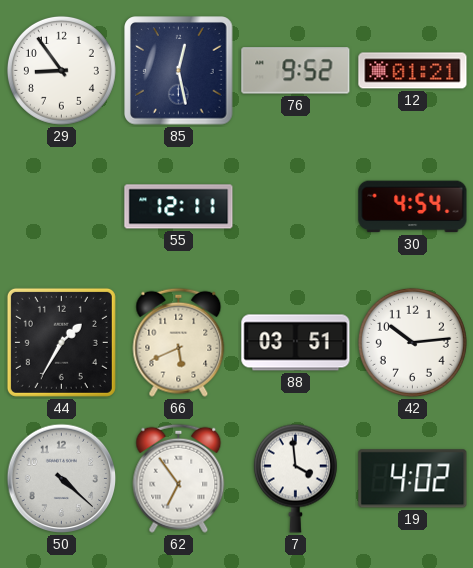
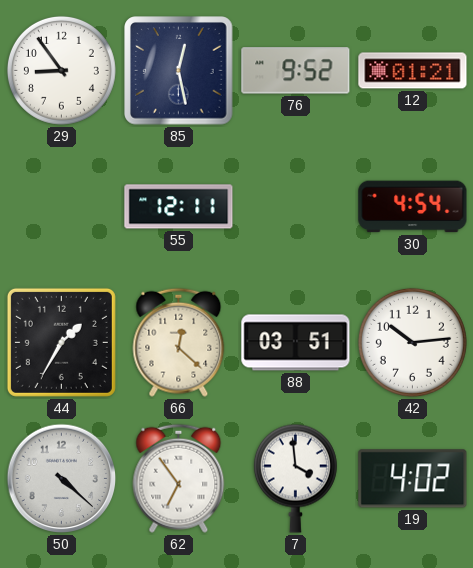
66: 5:41 -> 12:22
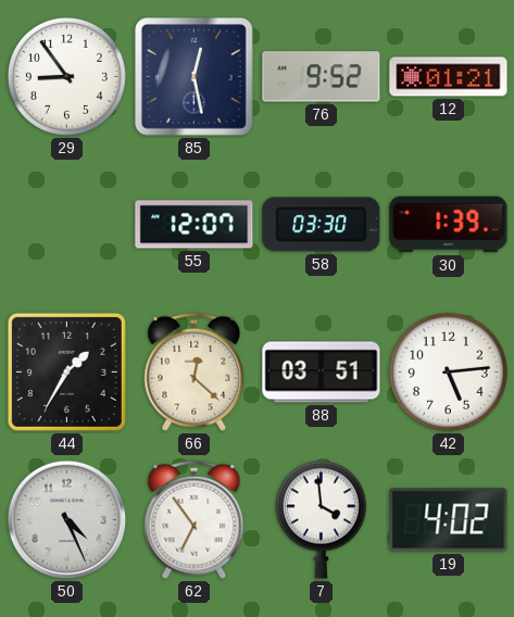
55: 12:11 -> 12:07
58: none -> 03:30
30: 4:54 -> 1:39
42: 10:14 -> 5:14
50: 4:22 -> 4:26
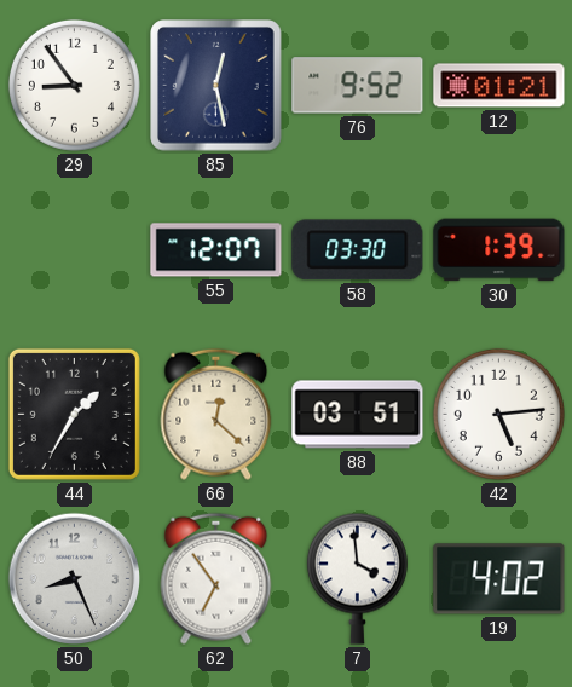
50: 4:26 -> 8:26
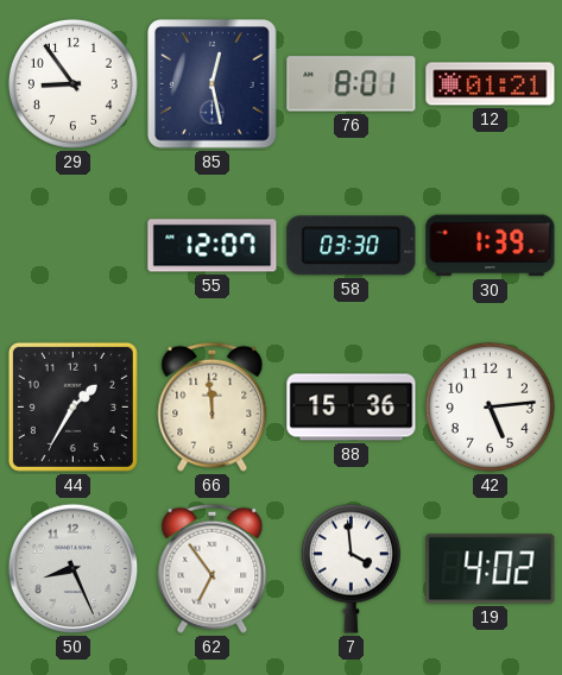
76: 9:52 -> 8:01
66: 12:22 -> 11:59
88: 03:51 -> 15:36
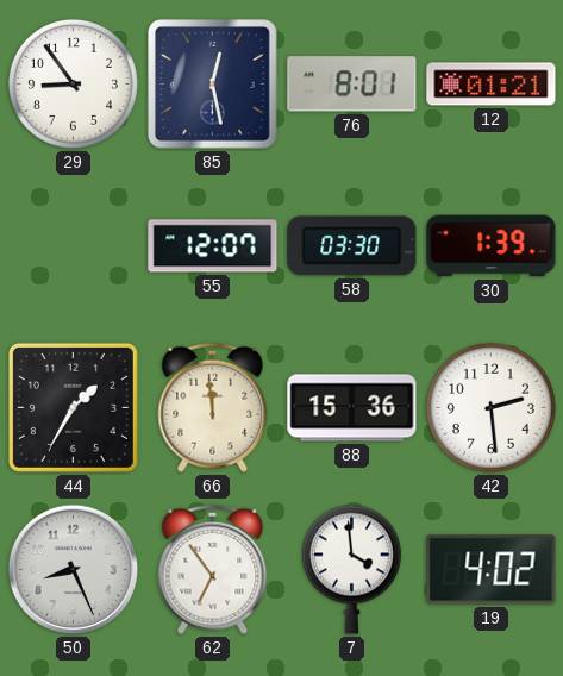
42: 5:14 -> 2:29
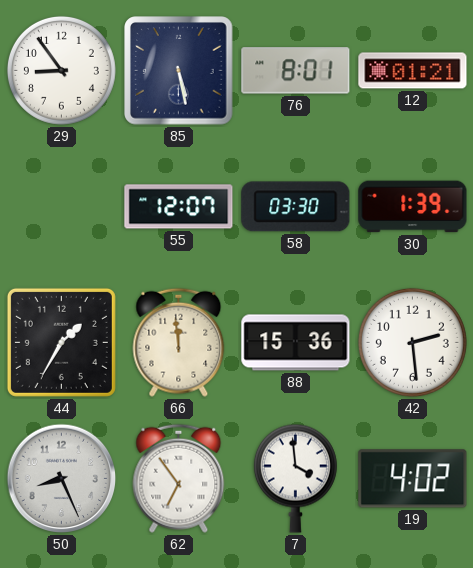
85: 12:28 -> 5:28
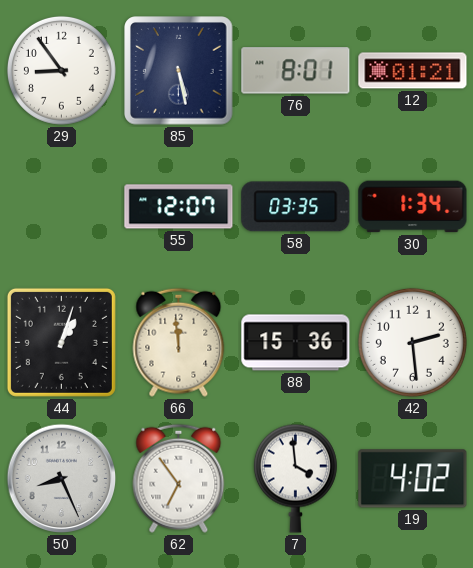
58: 03:30 -> 03:35
30: 1:39 -> 1:34
44: 1:35 -> 1:03
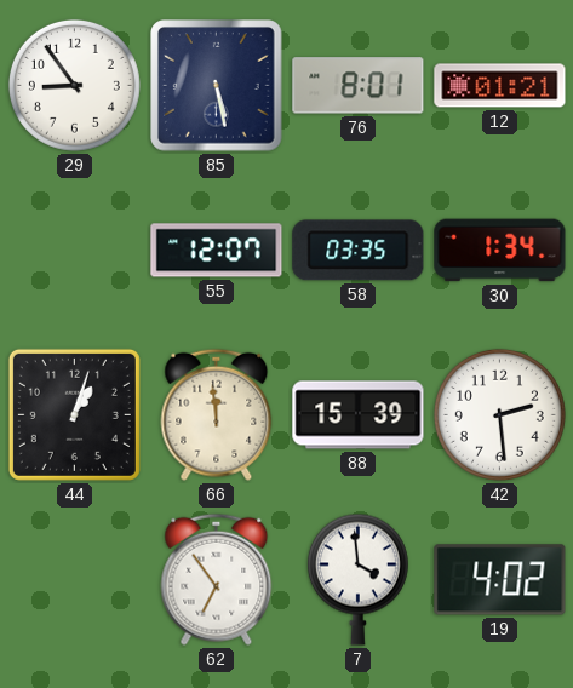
88: 15:36 -> 15:39
50: 8:26 -> none
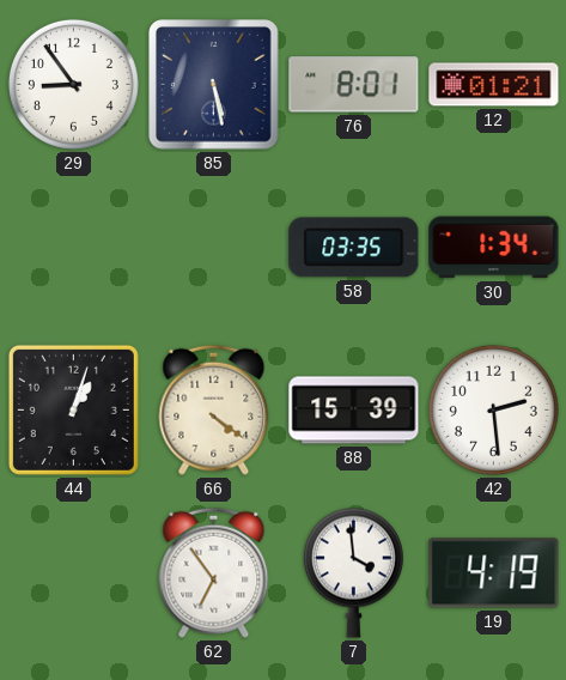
55: 12:07 -> none
66: 11:59 -> 4:21
19: 4:02 -> 4:19
